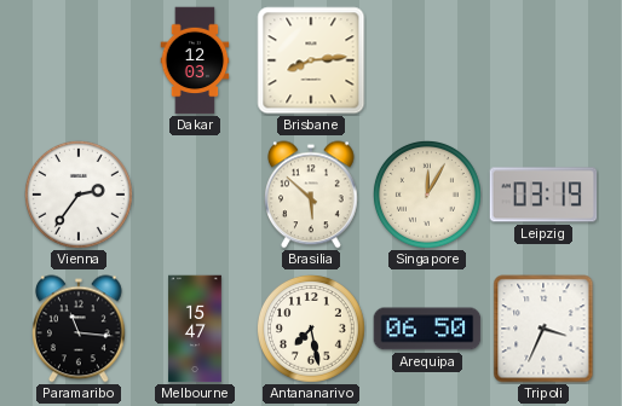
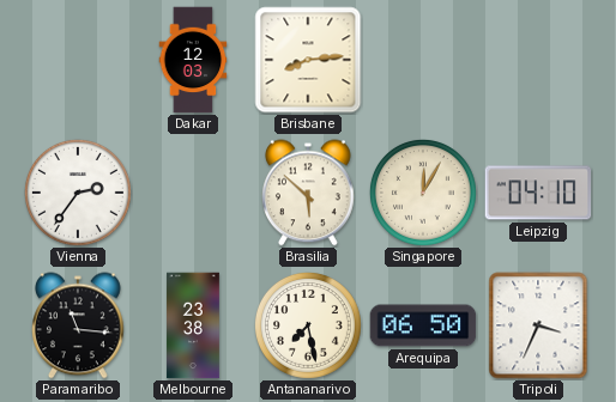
Leipzig: 03:19 -> 04:10
Melbourne: 15:47 -> 23:38
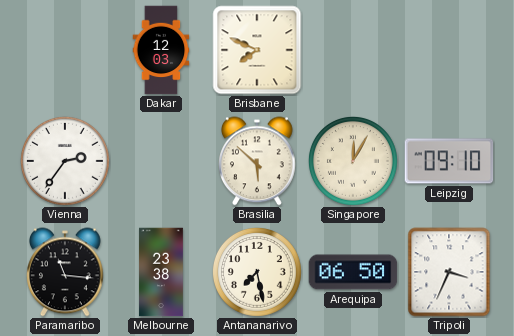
Brisbane: 8:14 -> 7:49
Leipzig: 04:10 -> 09:10
